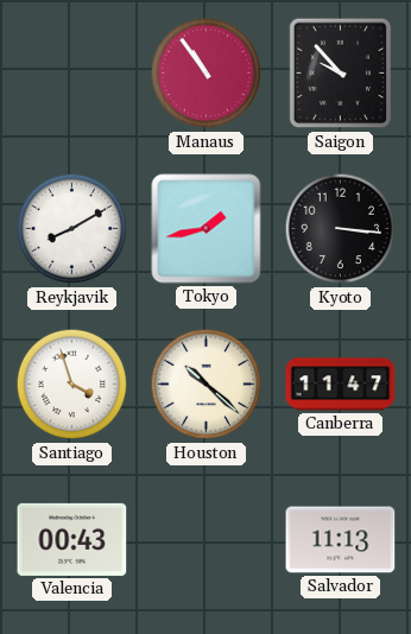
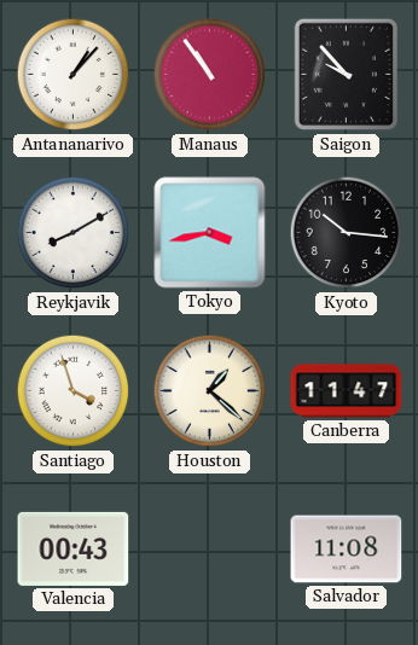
Antananarivo: none -> 1:07
Tokyo: 1:43 -> 3:43
Kyoto: 3:16 -> 10:16
Houston: 10:22 -> 1:22
Salvador: 11:13 -> 11:08
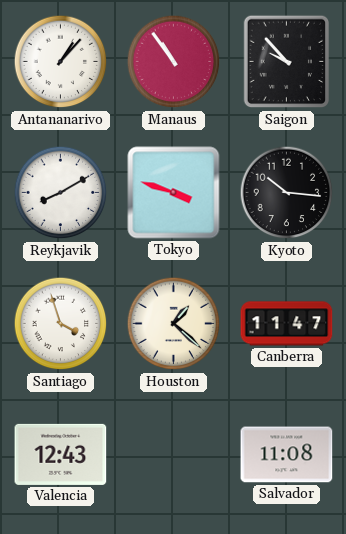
Tokyo: 3:43 -> 3:48
Valencia: 00:43 -> 12:43
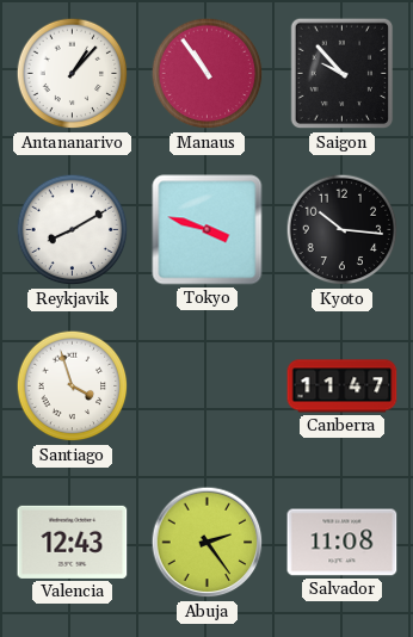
Houston: 1:22 -> none
Abuja: none -> 2:24
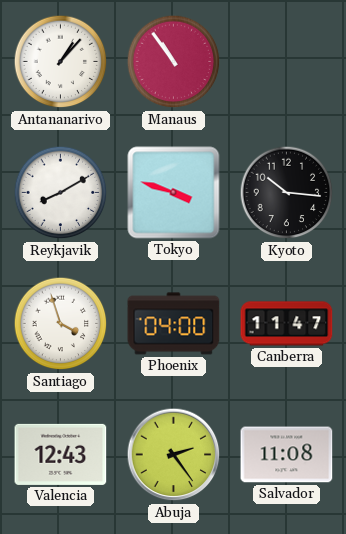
Saigon: 9:53 -> none
Phoenix: none -> 04:00
